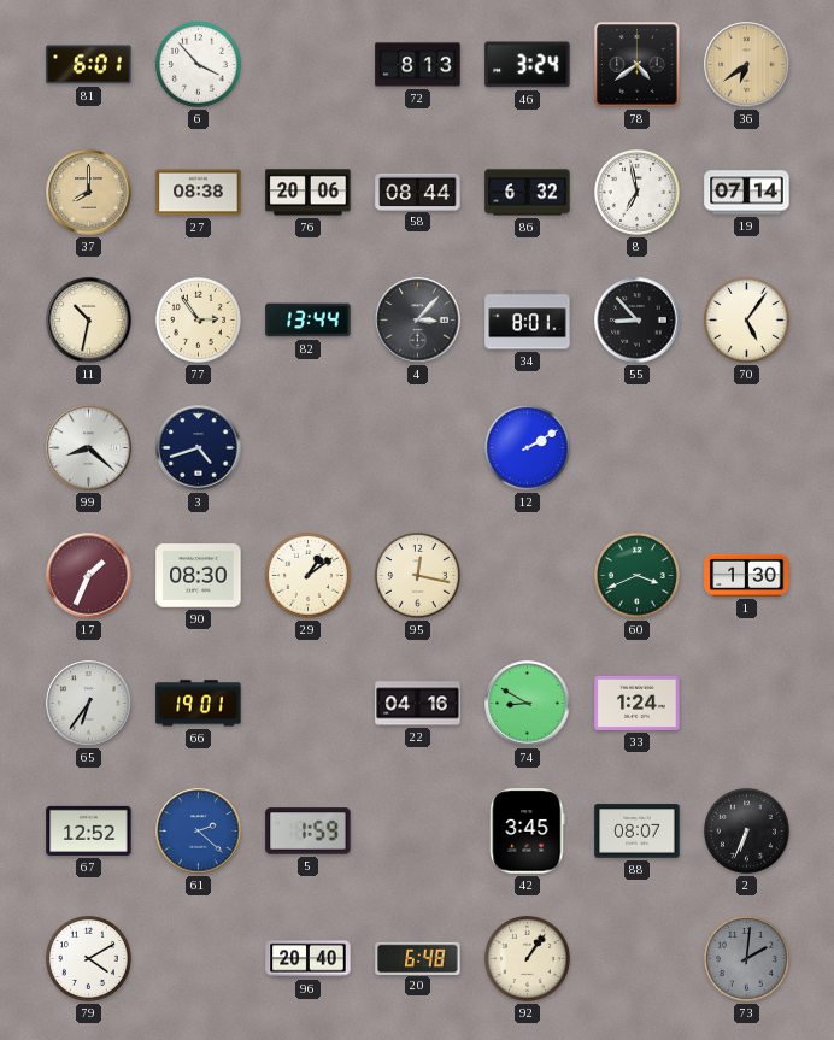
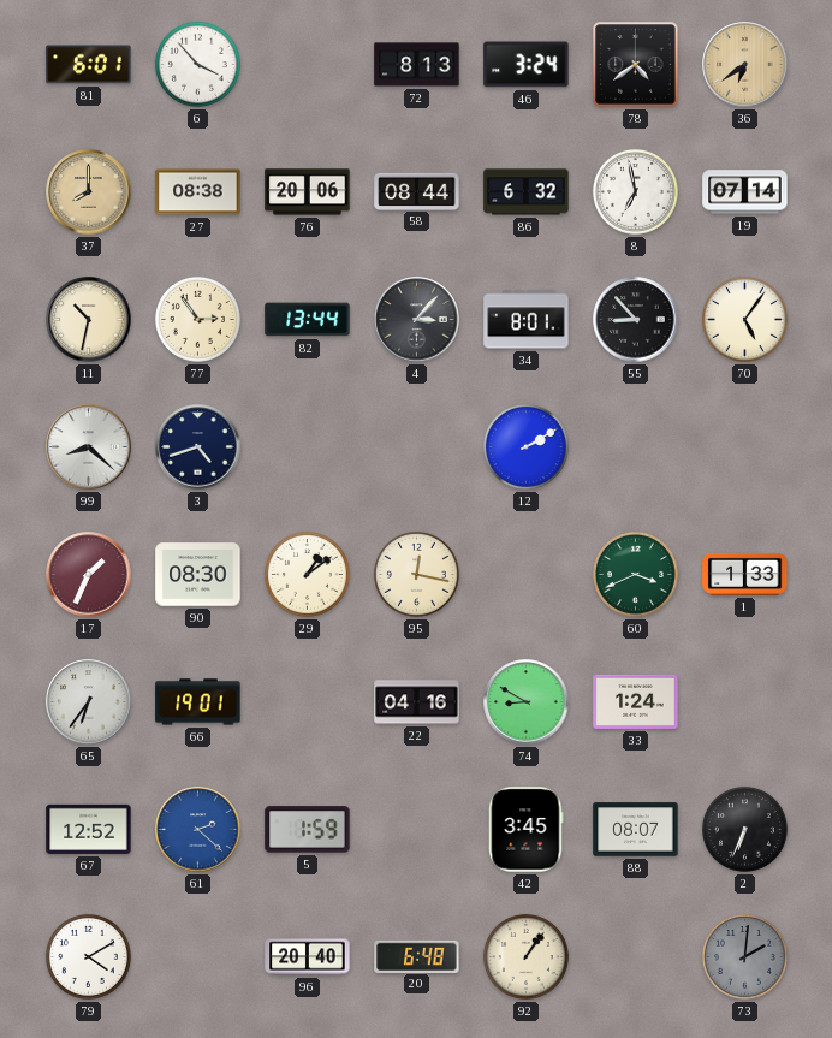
1: 1:30 -> 1:33
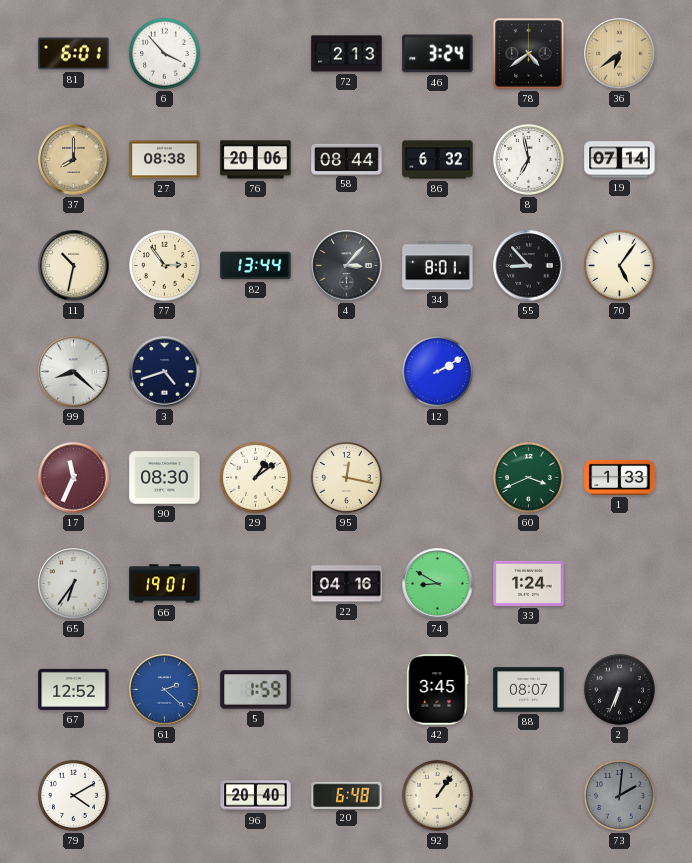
72: 8:13 -> 2:13
17: 1:34 -> 11:34
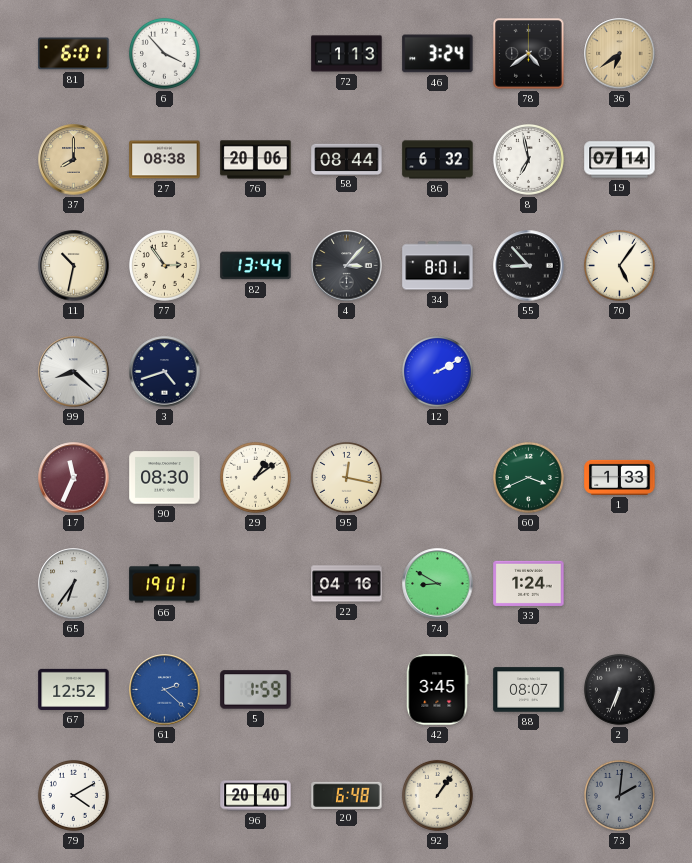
72: 2:13 -> 1:13
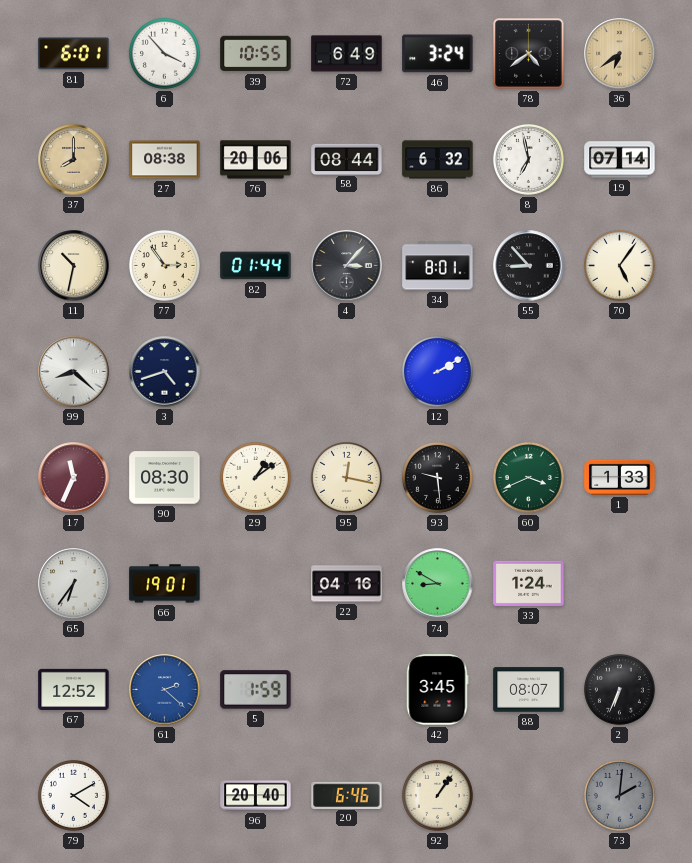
39: none -> 10:55
72: 1:13 -> 6:49
82: 13:44 -> 01:44
93: none -> 9:29
20: 6:48 -> 6:46
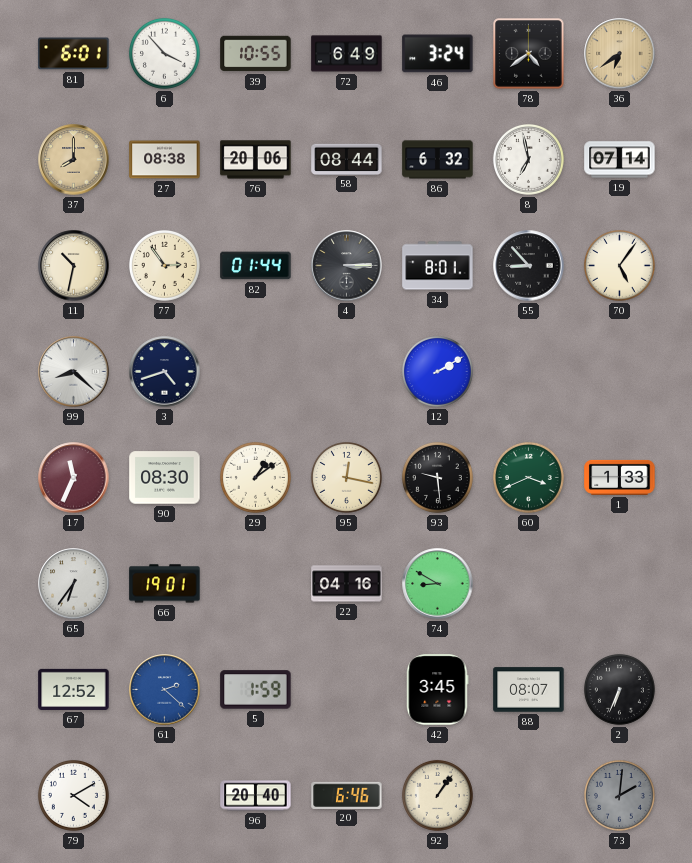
4: 3:07 -> 3:15
33: 1:24 -> none
